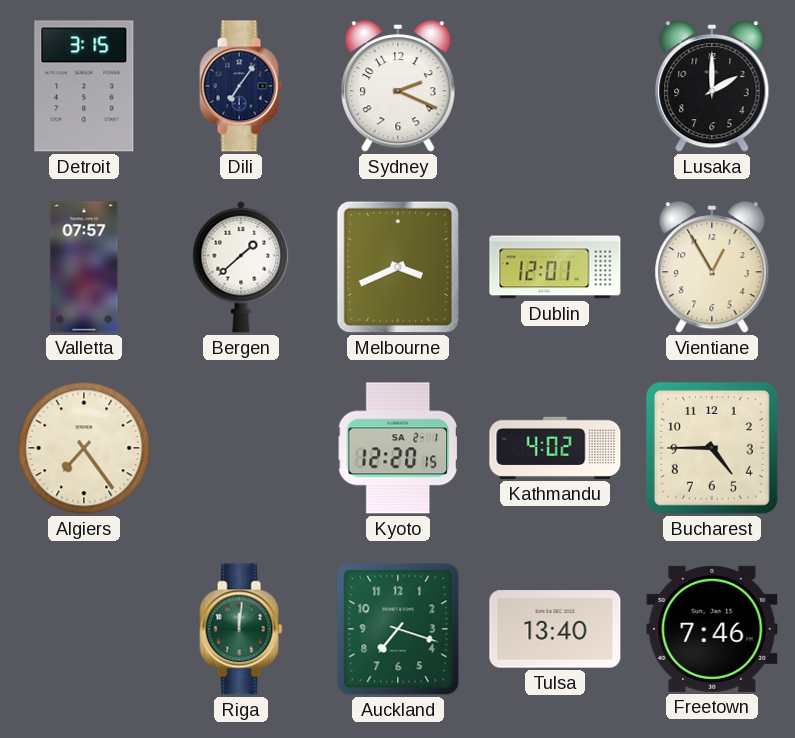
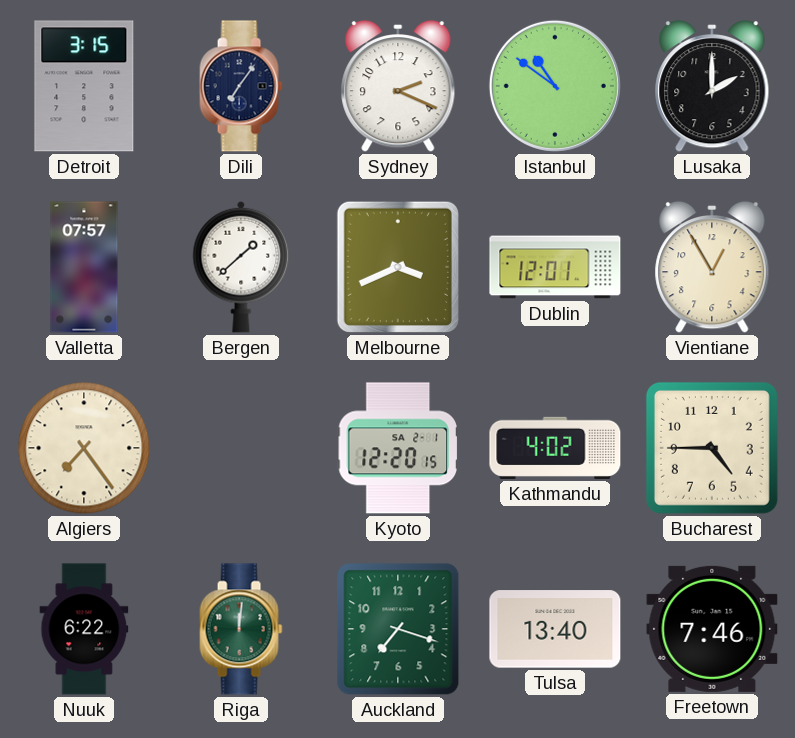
Istanbul: none -> 10:51
Nuuk: none -> 6:22
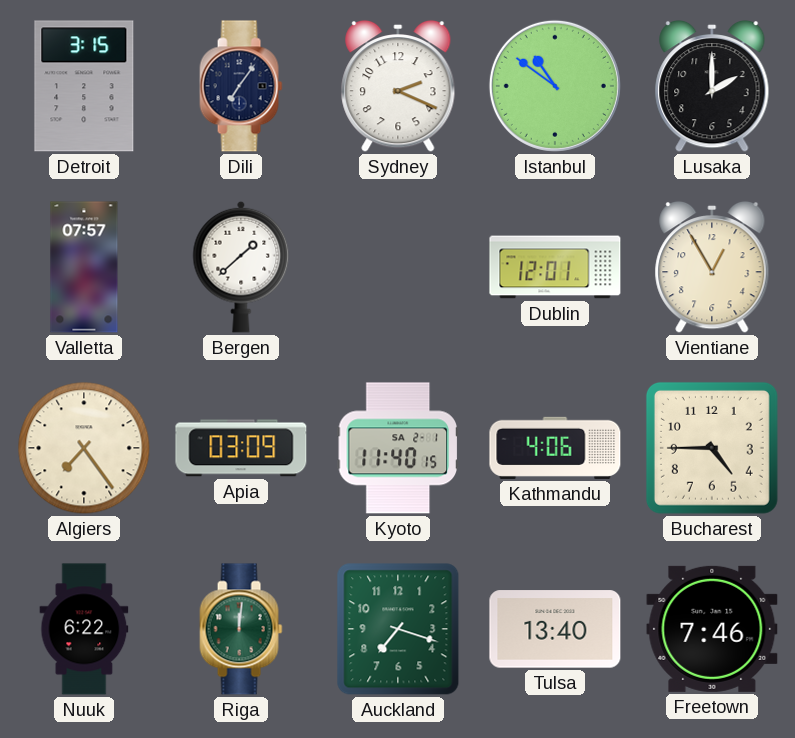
Melbourne: 3:41 -> none
Apia: none -> 03:09
Kyoto: 12:20 -> 11:40
Kathmandu: 4:02 -> 4:06
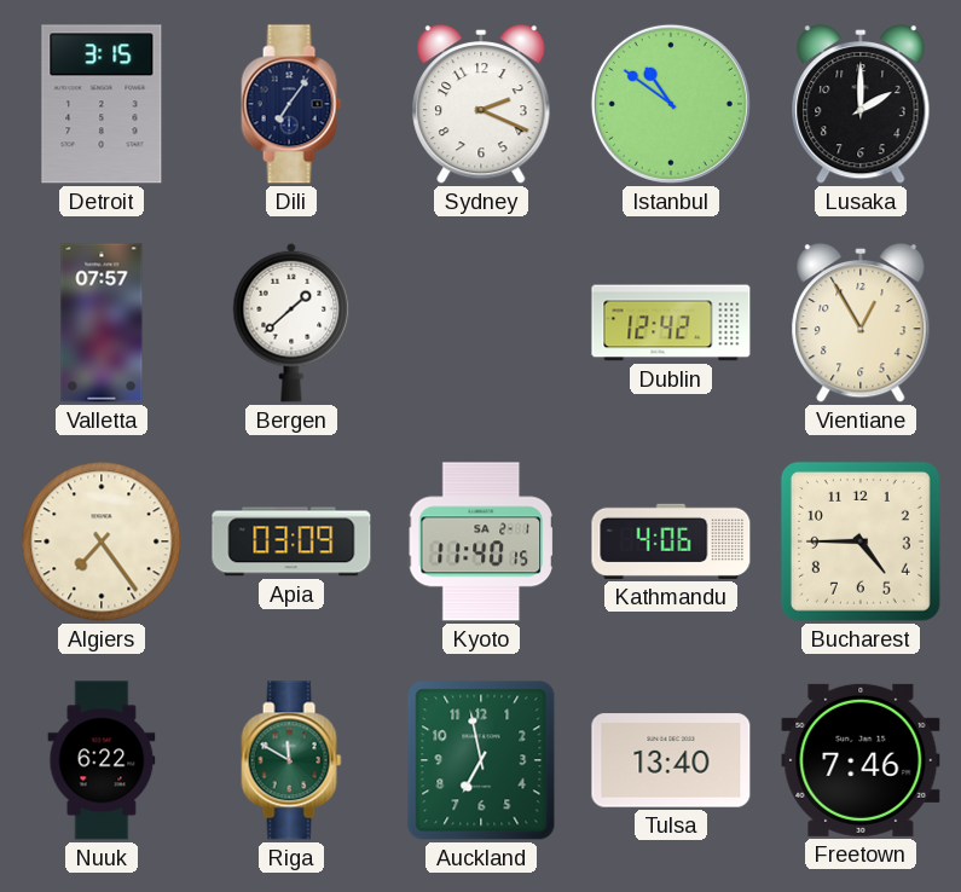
Dublin: 12:01 -> 12:42
Riga: 12:01 -> 11:50
Auckland: 7:18 -> 6:58
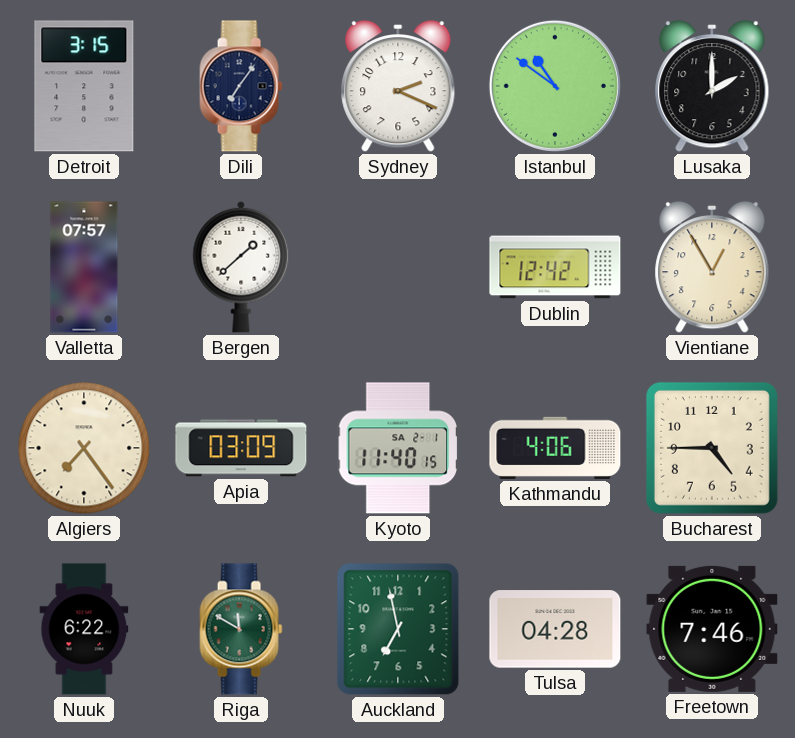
Tulsa: 13:40 -> 04:28
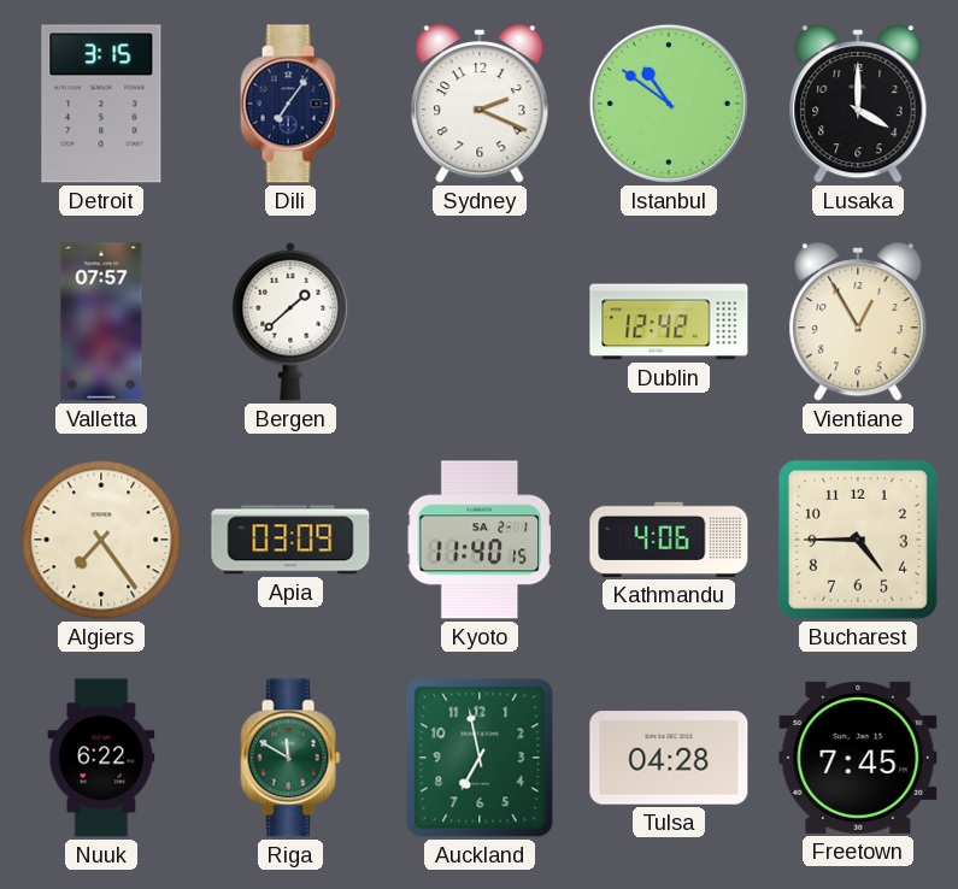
Lusaka: 2:00 -> 4:00
Freetown: 7:46 -> 7:45
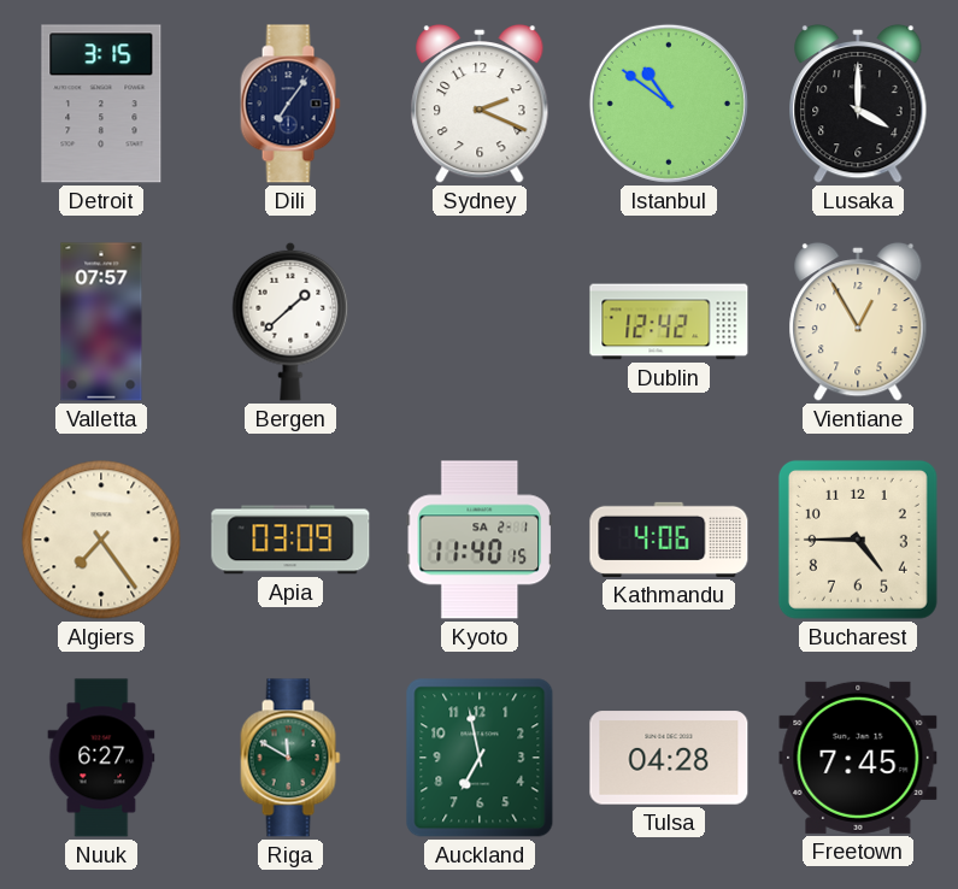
Nuuk: 6:22 -> 6:27
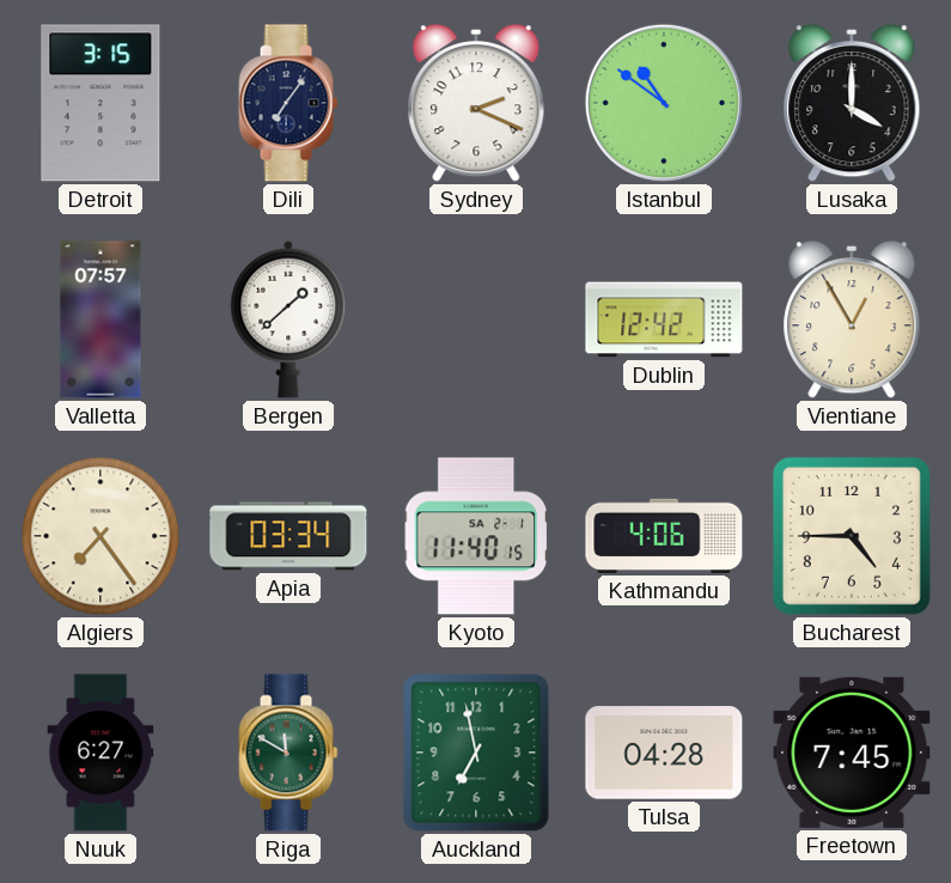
Apia: 03:09 -> 03:34
